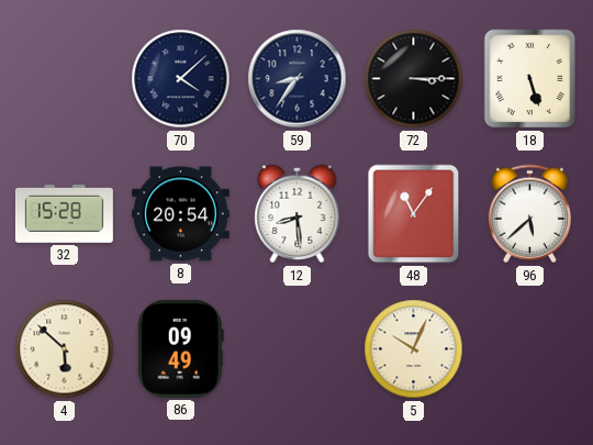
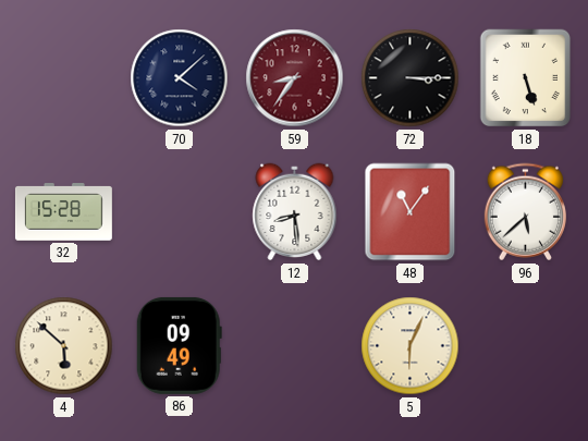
59 dial: navy -> burgundy
8: 20:54 -> none
5: 10:04 -> 6:04
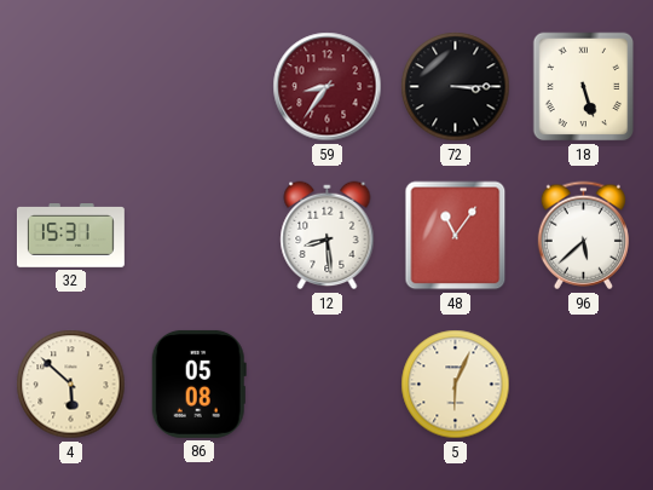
70: 4:08 -> none
32: 15:28 -> 15:31
86: 09:49 -> 05:08
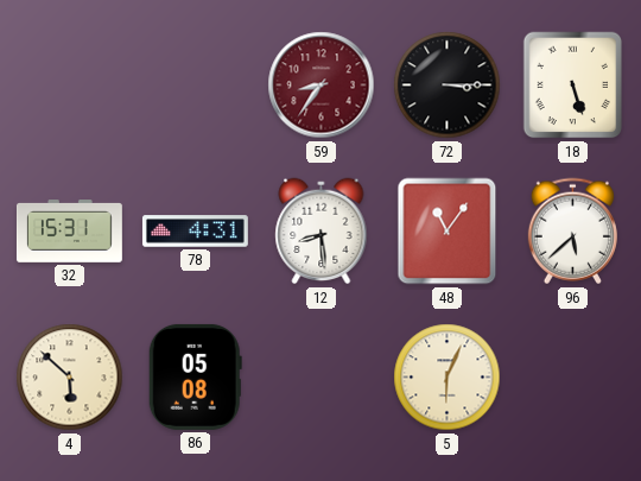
78: none -> 4:31
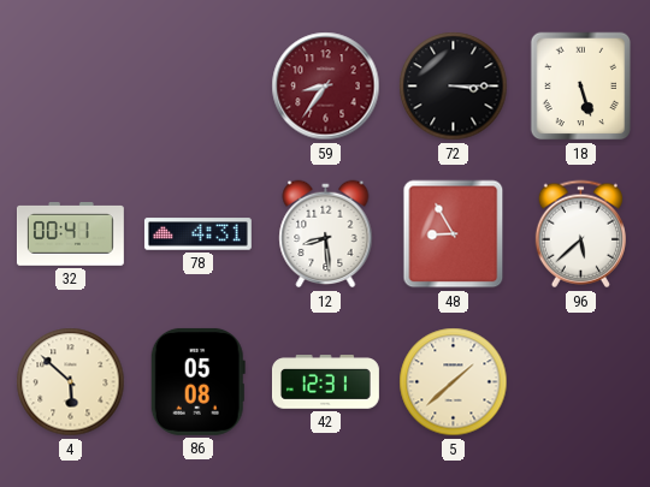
32: 15:31 -> 00:41
48: 11:06 -> 8:55
42: none -> 12:31
5: 6:04 -> 1:38
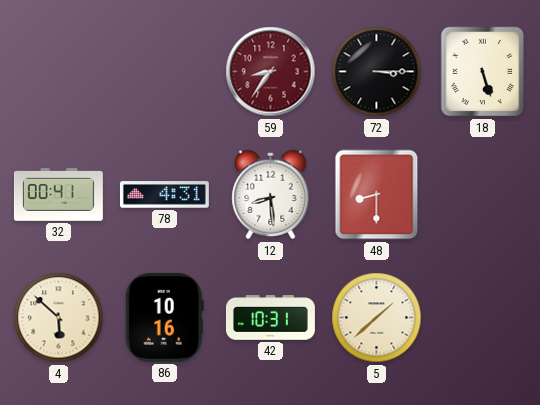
48: 8:55 -> 8:30
96: 5:38 -> none
86: 05:08 -> 10:16
42: 12:31 -> 10:31
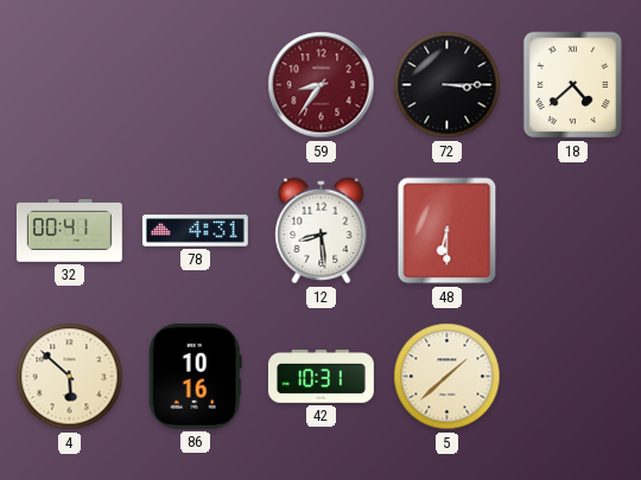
18: 5:27 -> 4:38
48: 8:30 -> 6:30
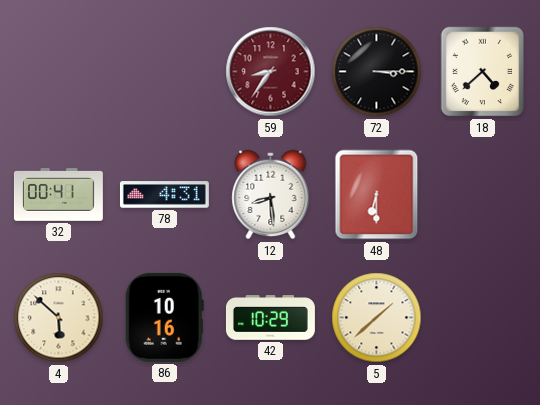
42: 10:31 -> 10:29
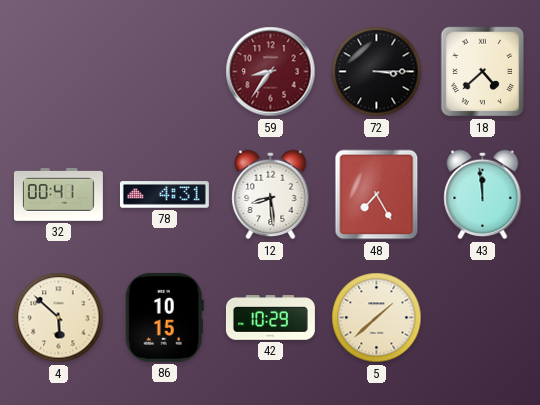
48: 6:30 -> 7:25
43: none -> 11:59
86: 10:16 -> 10:15
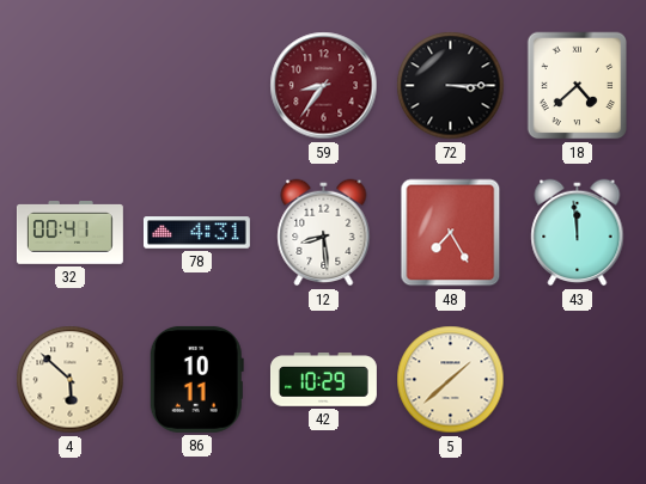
86: 10:15 -> 10:11
